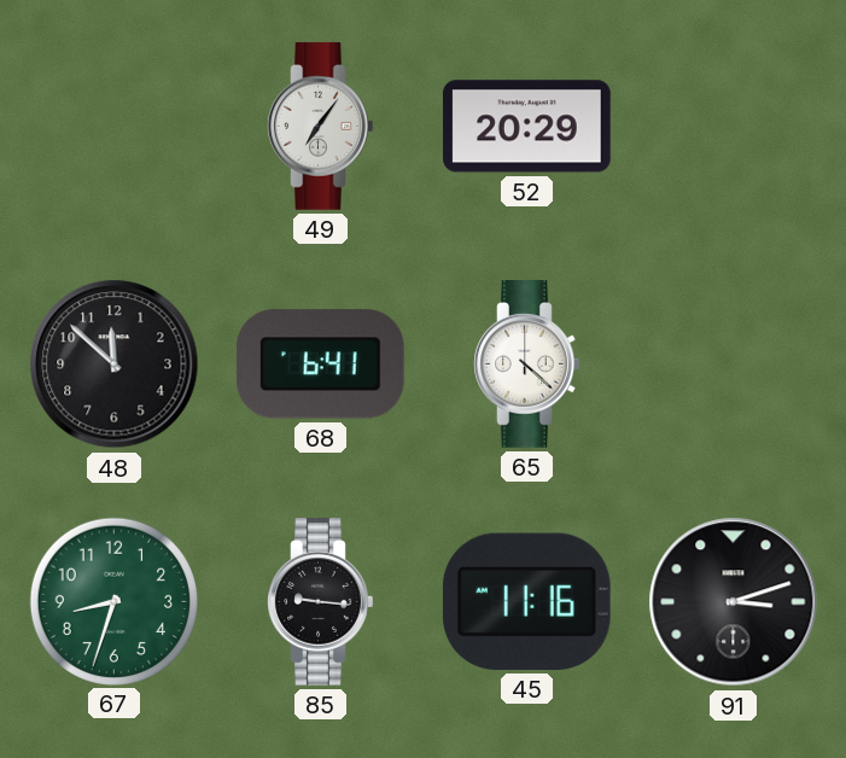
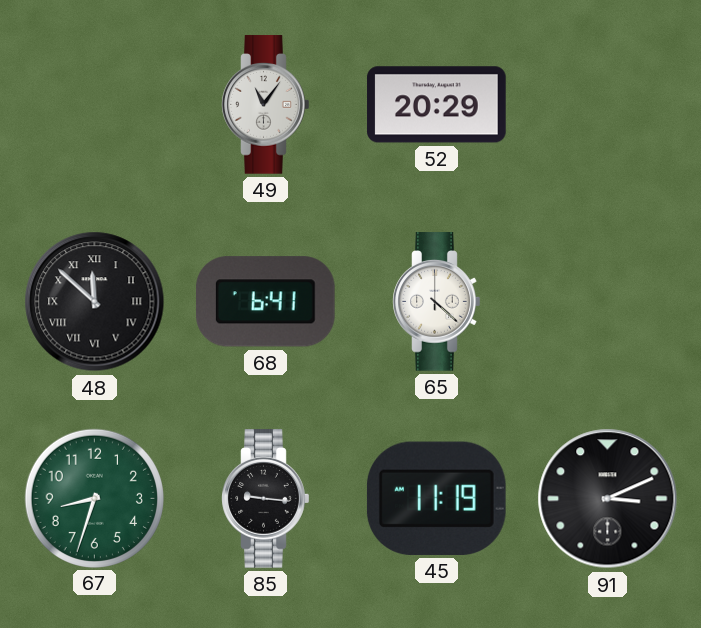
49: 7:06 -> 11:06
48 numerals: Arabic -> Roman
45: 11:16 -> 11:19
91: 3:12 -> 3:11
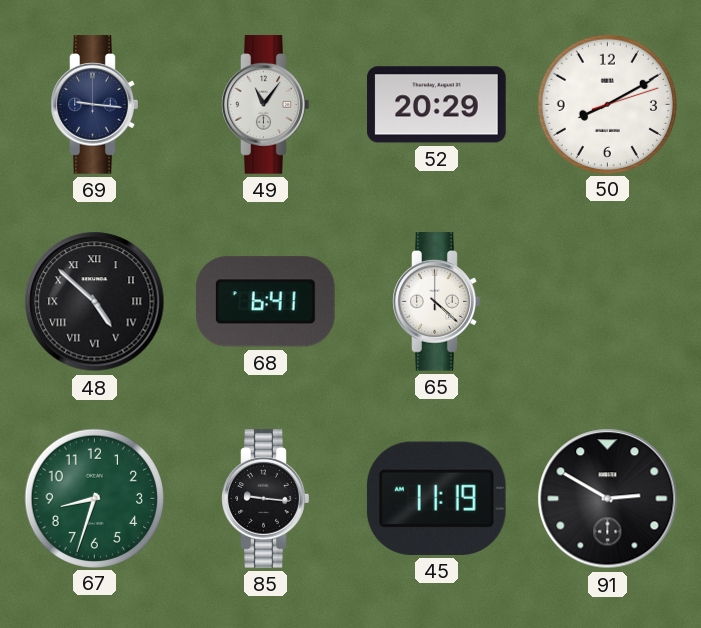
69: none -> 9:16
50: none -> 8:10
48: 11:52 -> 4:52
91: 3:11 -> 2:50
